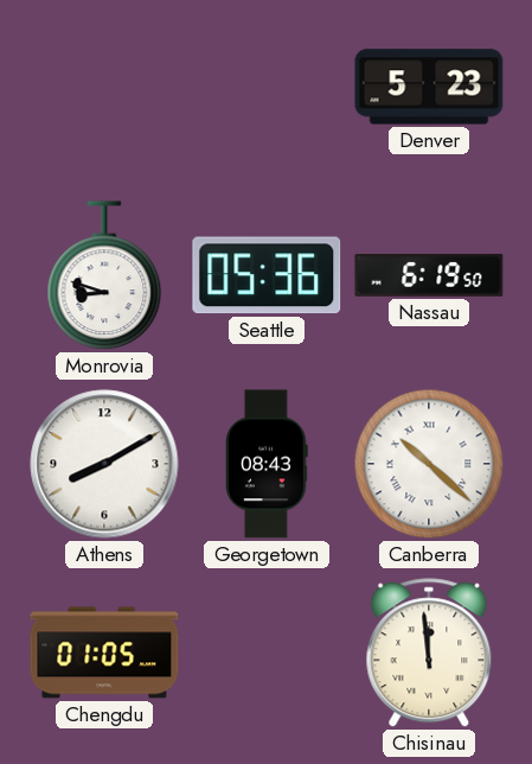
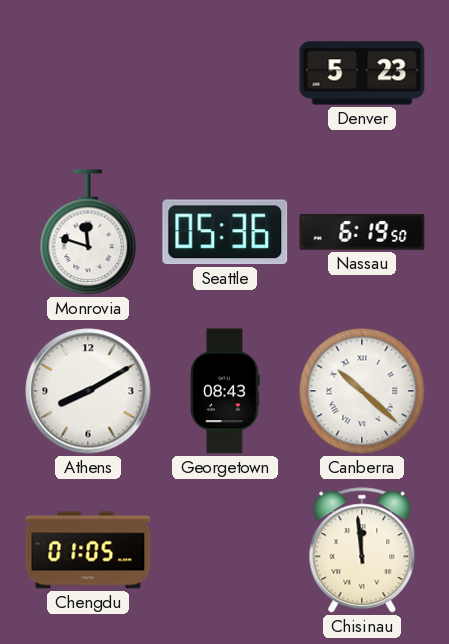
Monrovia: 8:48 -> 11:48
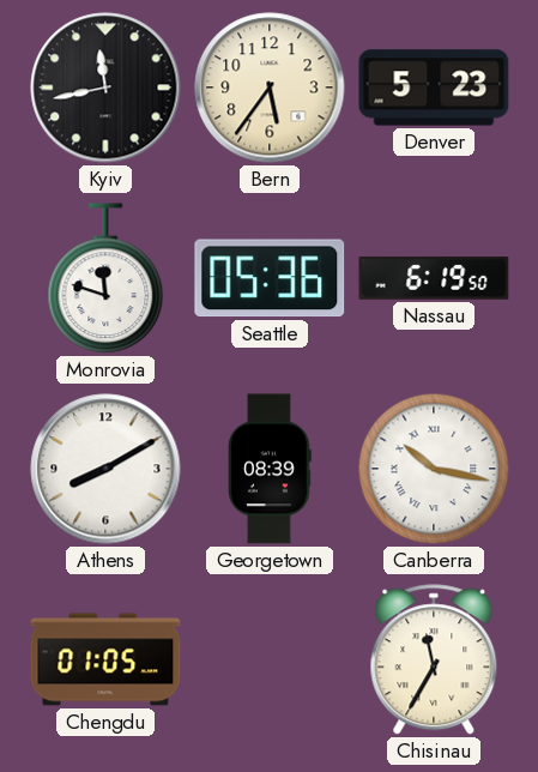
Kyiv: none -> 11:43
Bern: none -> 5:36
Georgetown: 08:43 -> 08:39
Canberra: 10:22 -> 10:17
Chisinau: 11:59 -> 11:35
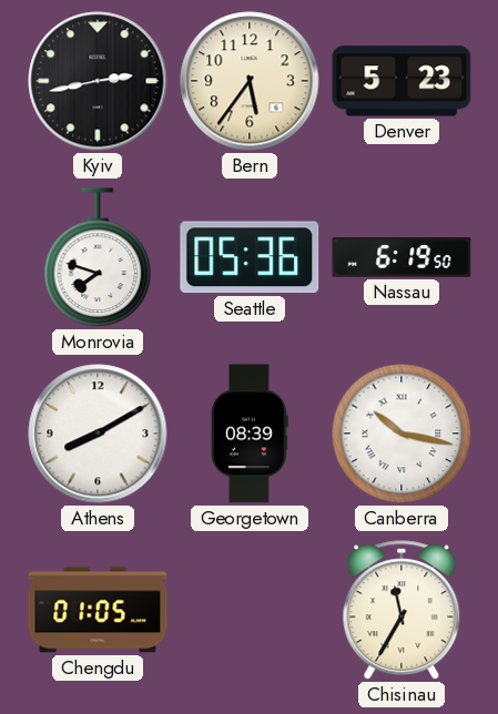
Kyiv: 11:43 -> 2:43
Monrovia: 11:48 -> 7:48
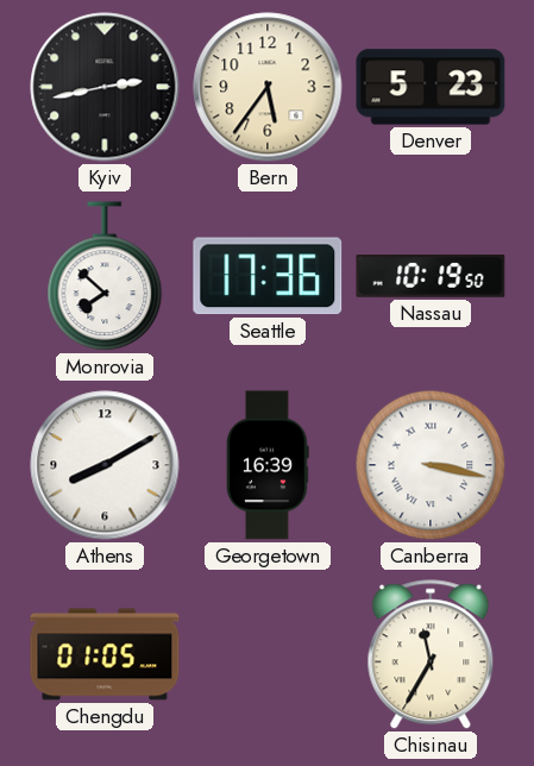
Monrovia: 7:48 -> 7:52
Seattle: 05:36 -> 17:36
Nassau: 6:19 -> 10:19
Georgetown: 08:39 -> 16:39
Canberra: 10:17 -> 3:17
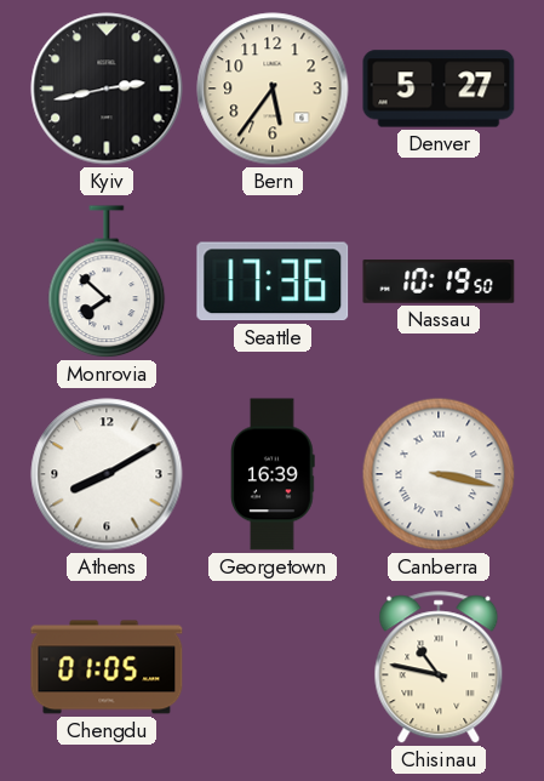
Denver: 5:23 -> 5:27
Chisinau: 11:35 -> 10:47
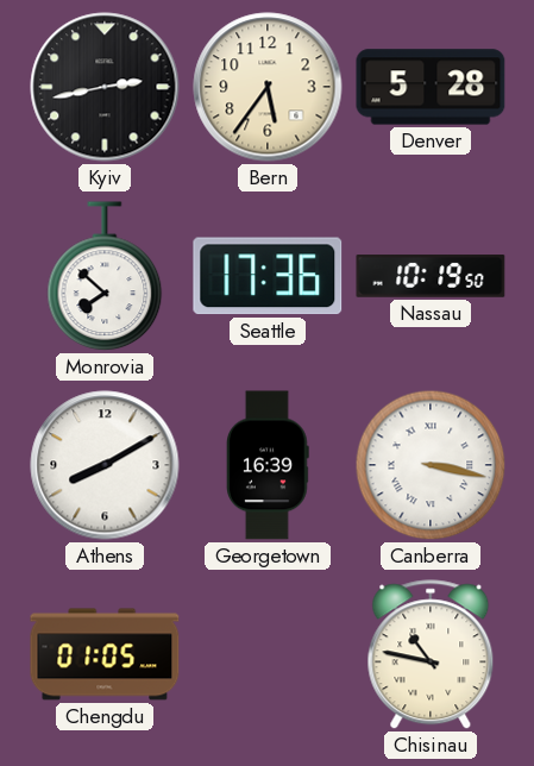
Denver: 5:27 -> 5:28
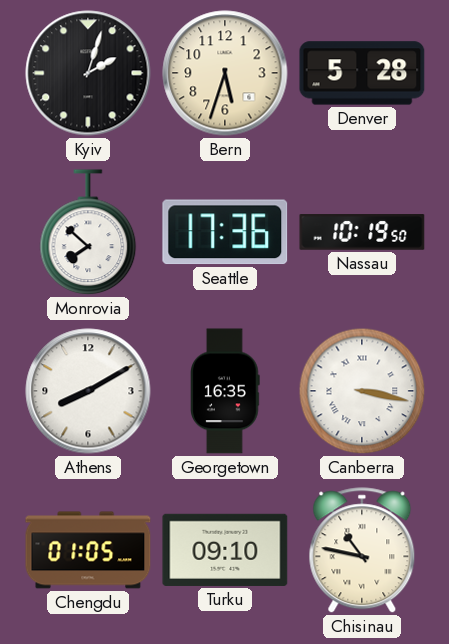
Kyiv: 2:43 -> 2:03
Bern: 5:36 -> 5:33
Georgetown: 16:39 -> 16:35
Turku: none -> 09:10
